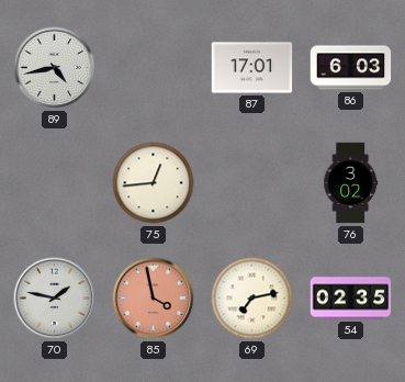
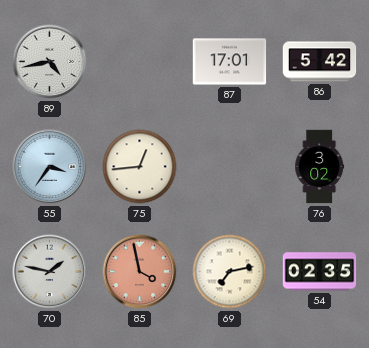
86: 6:03 -> 5:42
55: none -> 3:36
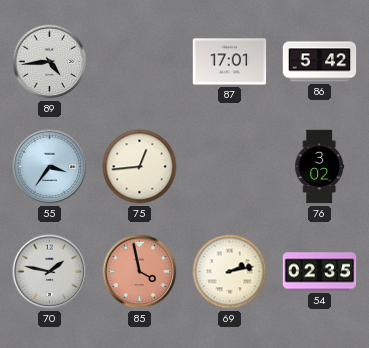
89: 4:43 -> 4:44
69: 7:13 -> 2:13
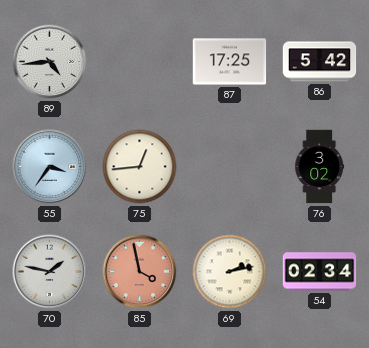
87: 17:01 -> 17:25
54: 02:35 -> 02:34
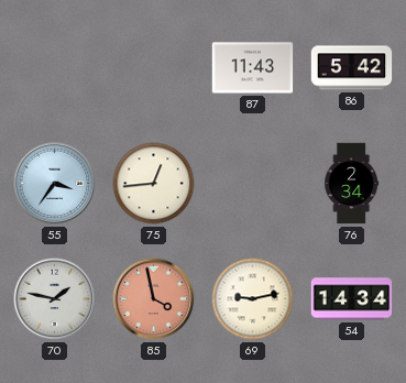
89: 4:44 -> none
87: 17:25 -> 11:43
76: 3:02 -> 2:34
69: 2:13 -> 9:13
54: 02:34 -> 14:34
